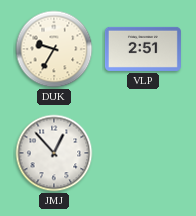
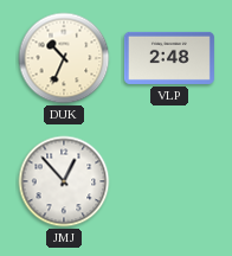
DUK: 9:35 -> 10:34
VLP: 2:51 -> 2:48
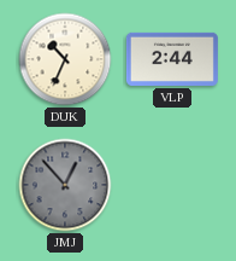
VLP: 2:48 -> 2:44
JMJ dial: white -> grey
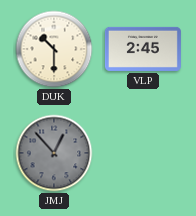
DUK: 10:34 -> 10:30
VLP: 2:44 -> 2:45
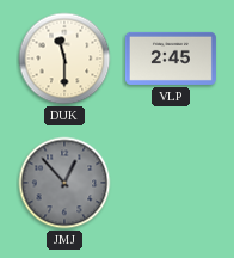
DUK: 10:30 -> 11:30
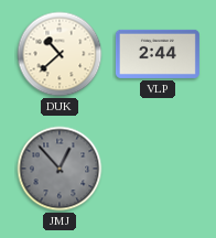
DUK: 11:30 -> 10:38
VLP: 2:45 -> 2:44
